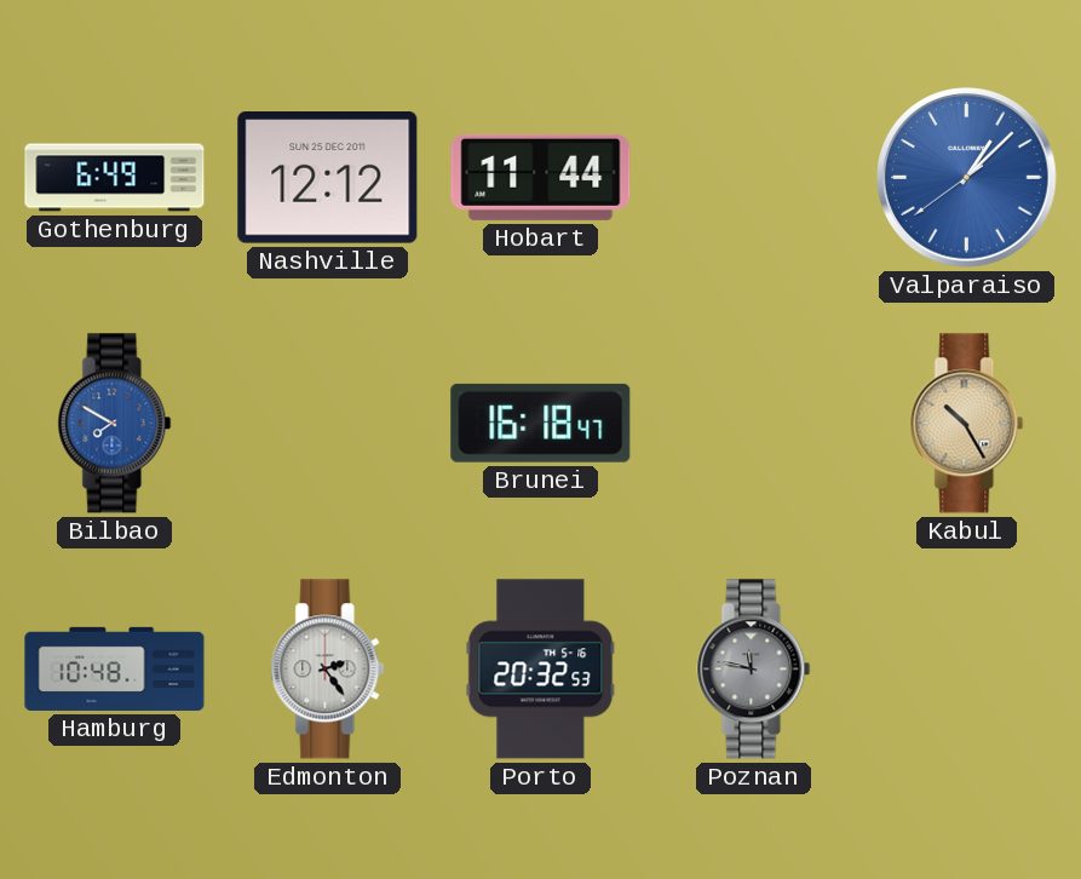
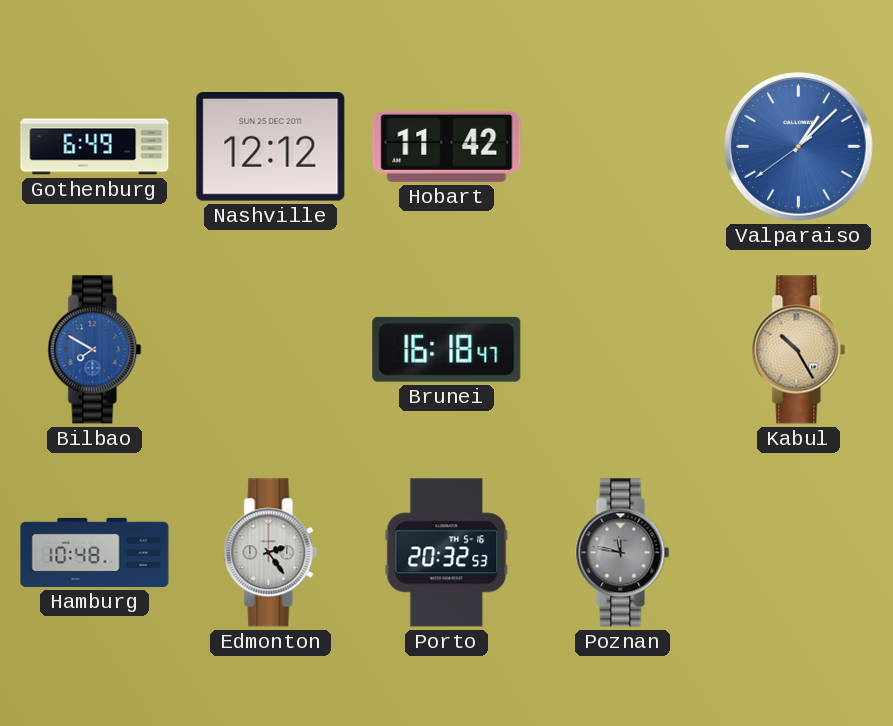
Hobart: 11:44 -> 11:42
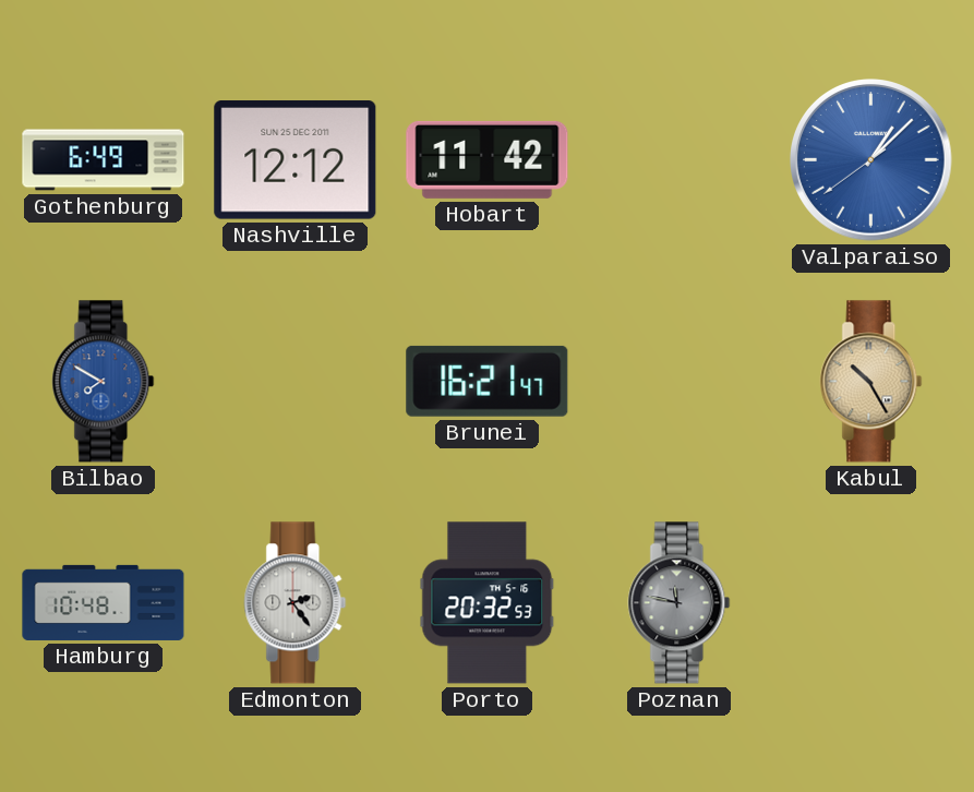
Brunei: 16:18 -> 16:21
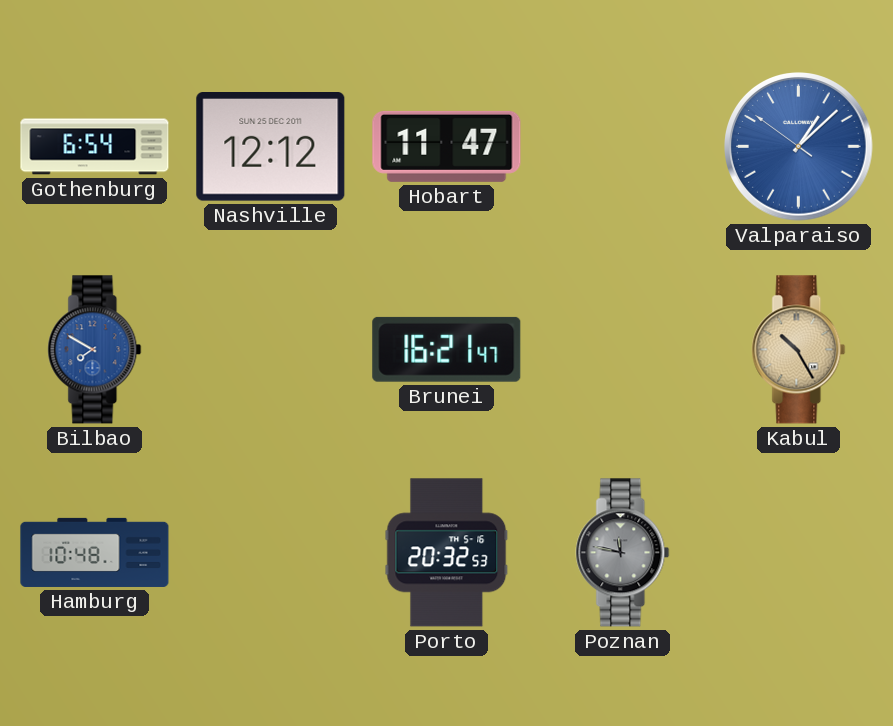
Gothenburg: 6:49 -> 6:54
Hobart: 11:42 -> 11:47
Valparaiso: 1:07:39 -> 1:07:51
Edmonton: 2:24 -> none
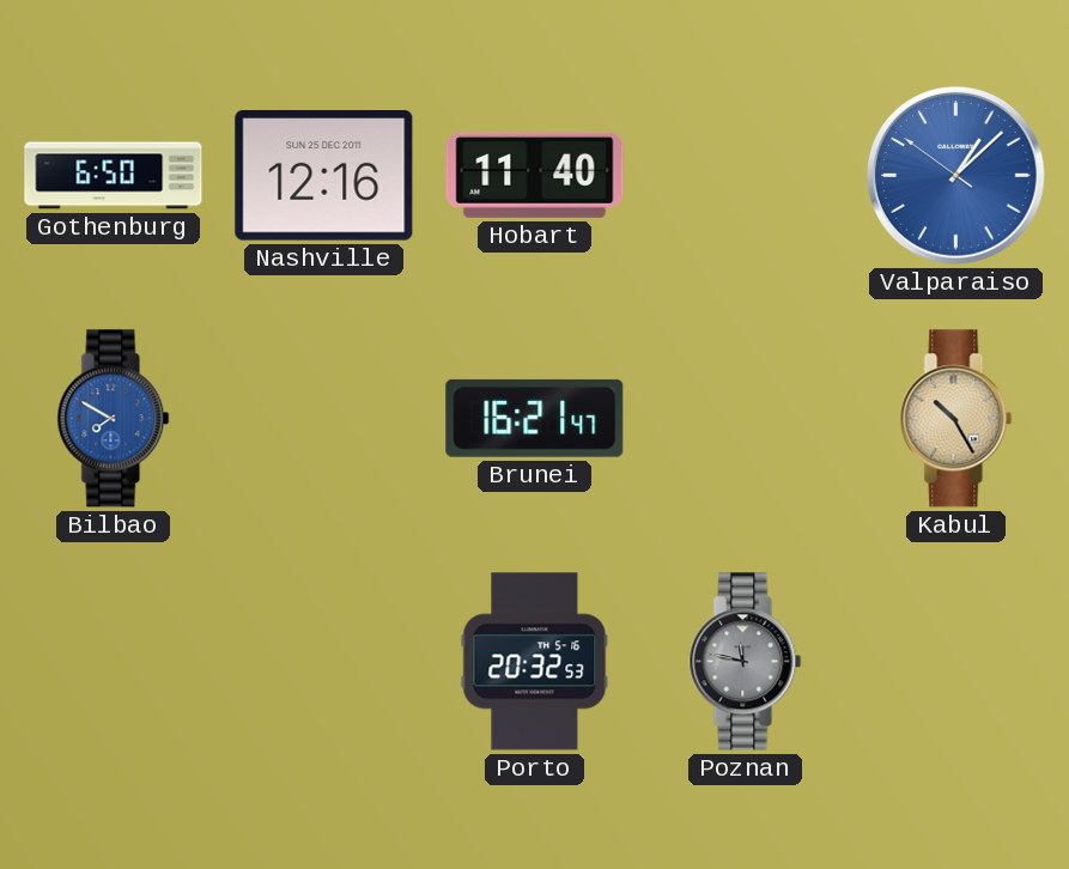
Gothenburg: 6:54 -> 6:50
Nashville: 12:12 -> 12:16
Hobart: 11:47 -> 11:40
Hamburg: 10:48 -> none
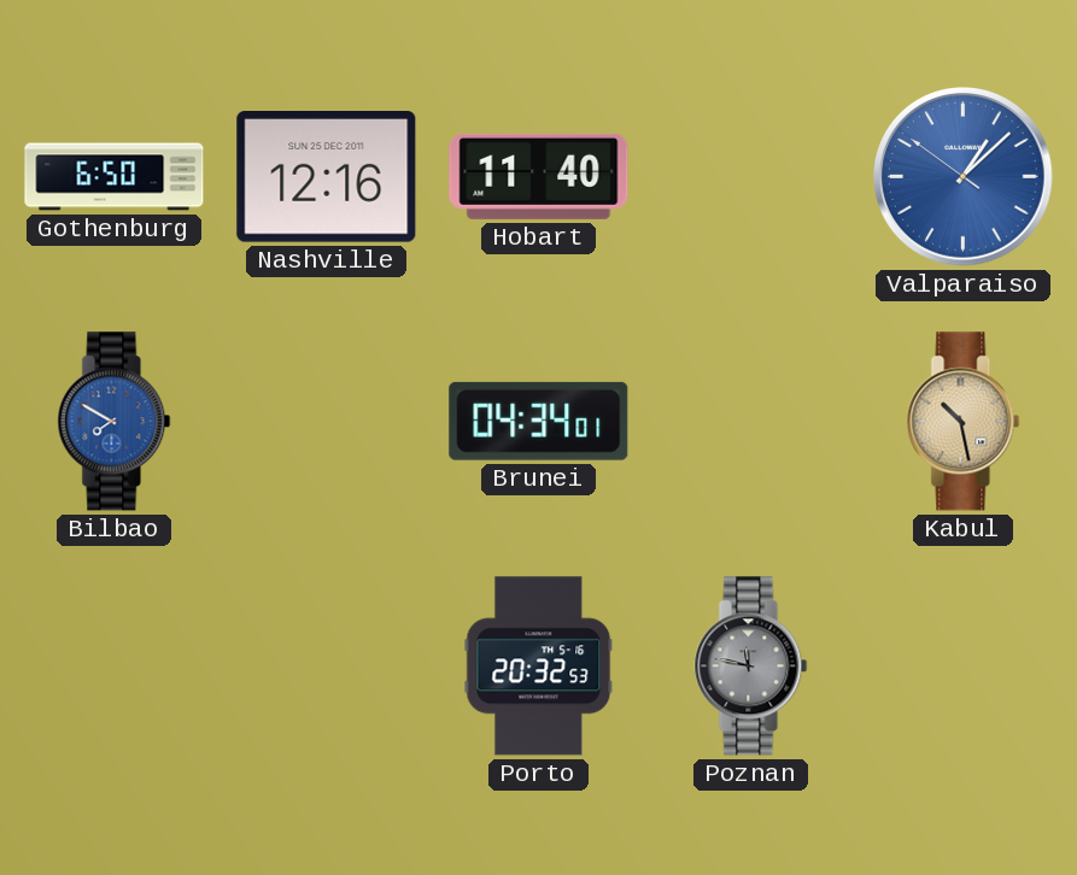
Brunei: 16:21 -> 04:34
Kabul: 10:25 -> 10:28
